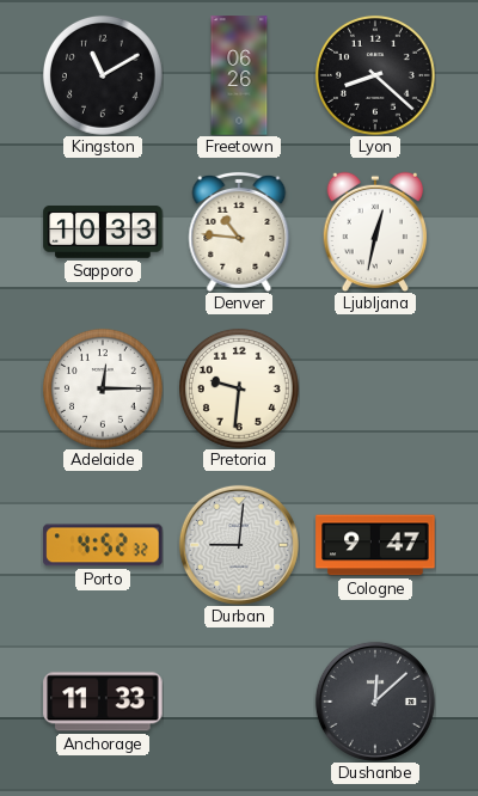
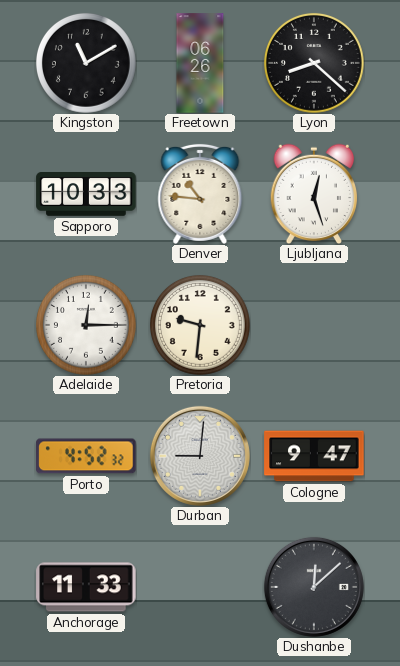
Ljubljana: 12:32 -> 12:27
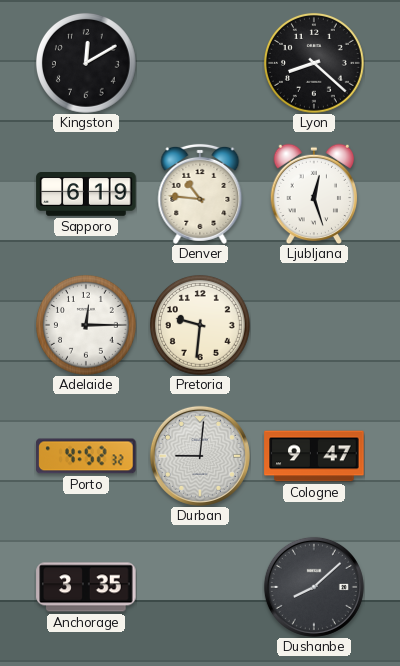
Kingston: 11:10 -> 12:10
Freetown: 06:26 -> none
Sapporo: 10:33 -> 6:19
Anchorage: 11:33 -> 3:35
Dushanbe: 12:08 -> 8:08
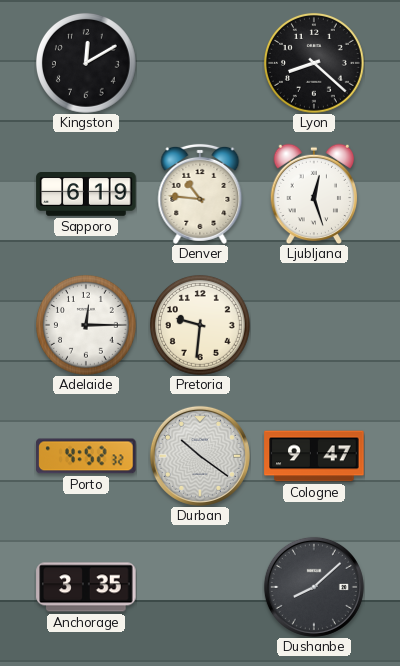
Durban: 9:01 -> 10:21
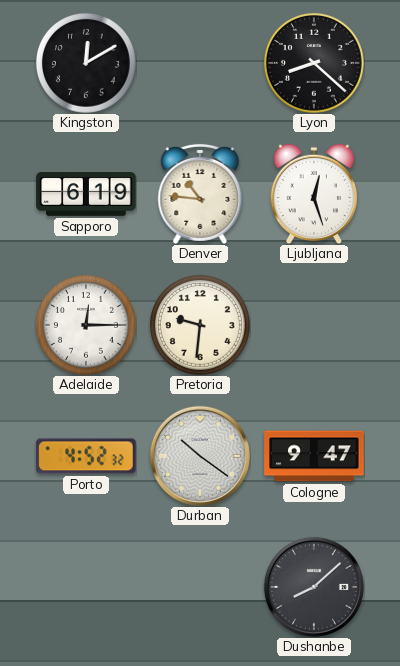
Anchorage: 3:35 -> none
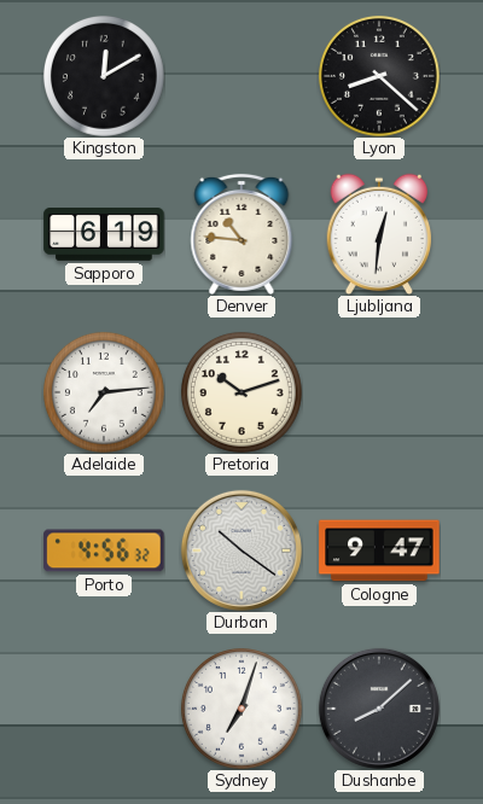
Ljubljana: 12:27 -> 12:31
Adelaide: 12:15 -> 7:14
Pretoria: 9:31 -> 10:12
Porto: 4:52 -> 4:56
Sydney: none -> 7:03
